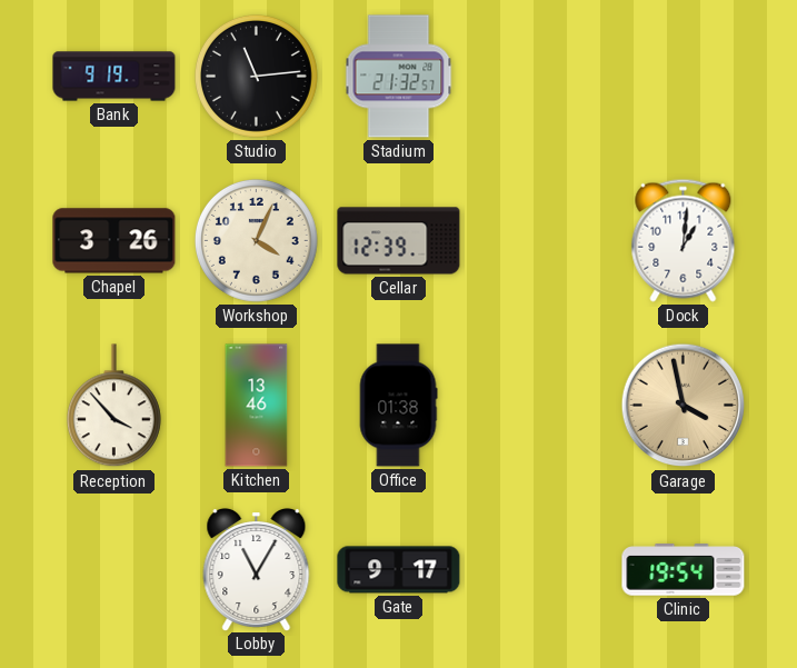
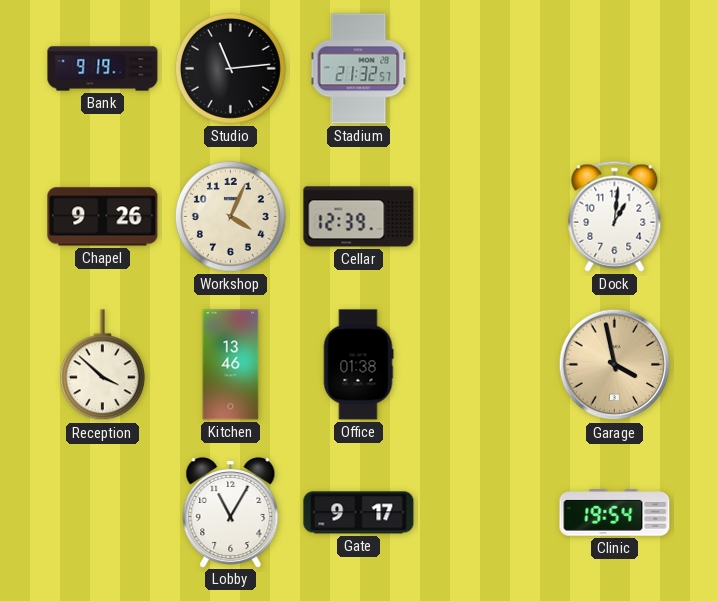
Chapel: 3:26 -> 9:26
Reception: 3:53 -> 3:52
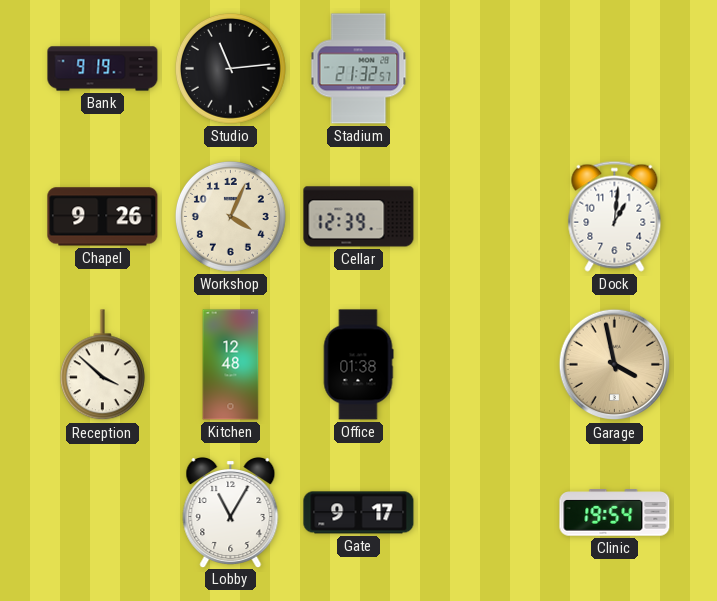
Kitchen: 13:46 -> 12:48
